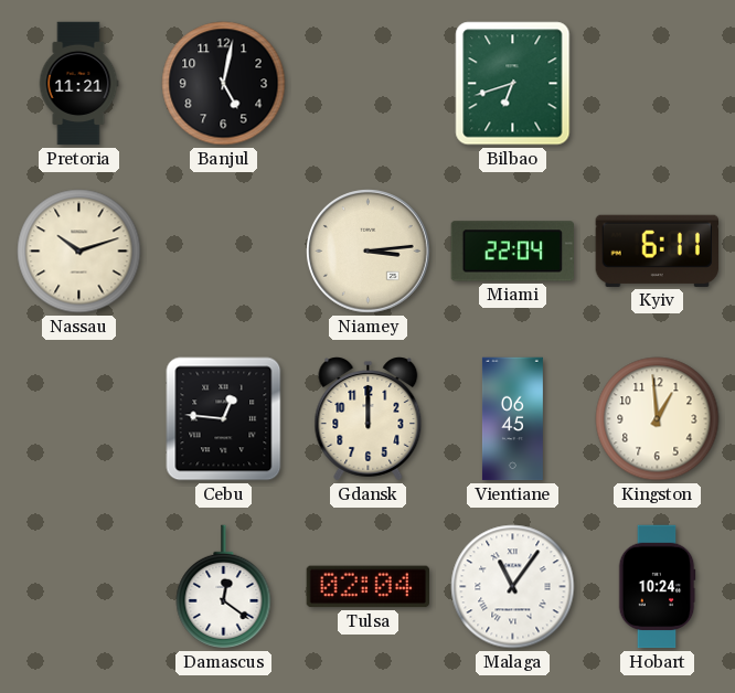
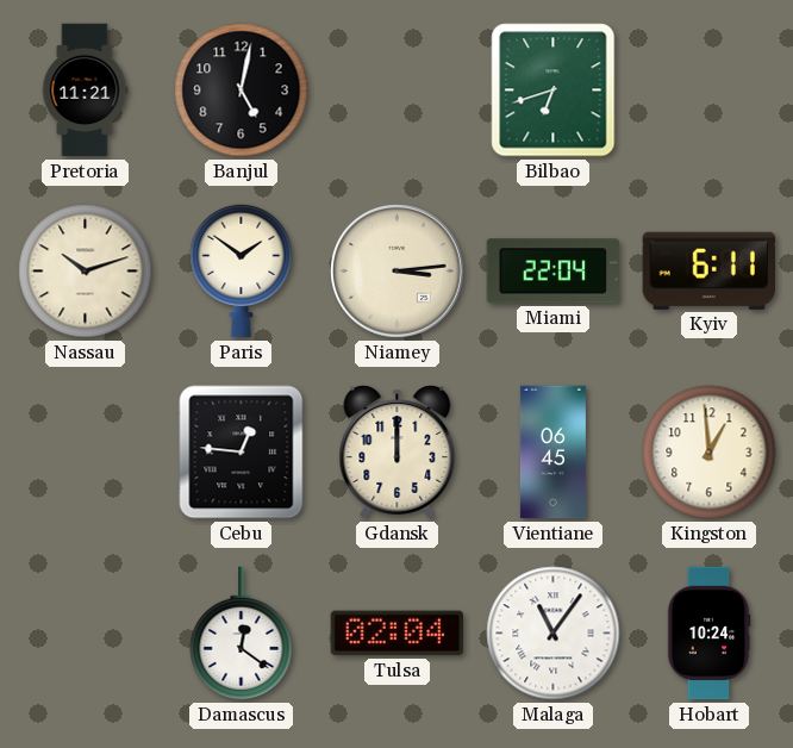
Paris: none -> 1:51
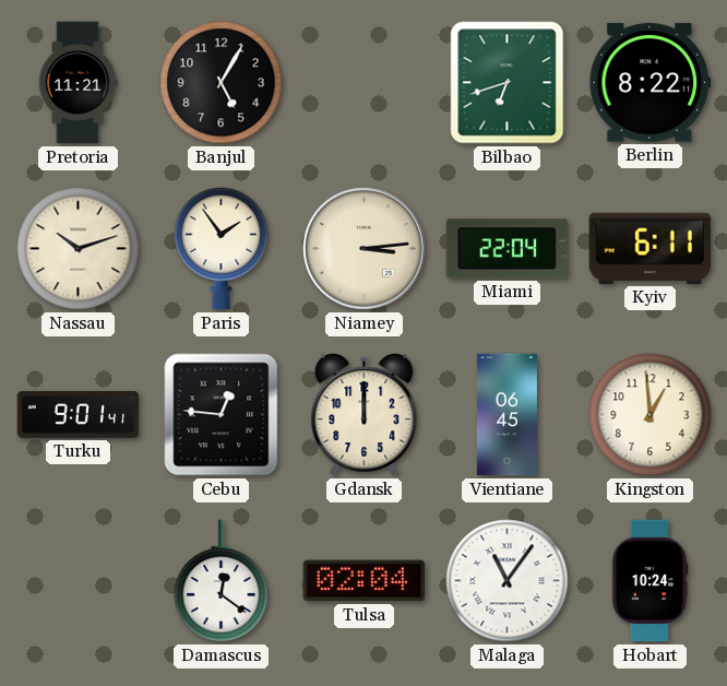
Banjul: 5:02 -> 5:05
Berlin: none -> 8:22
Paris: 1:51 -> 1:54
Turku: none -> 9:01
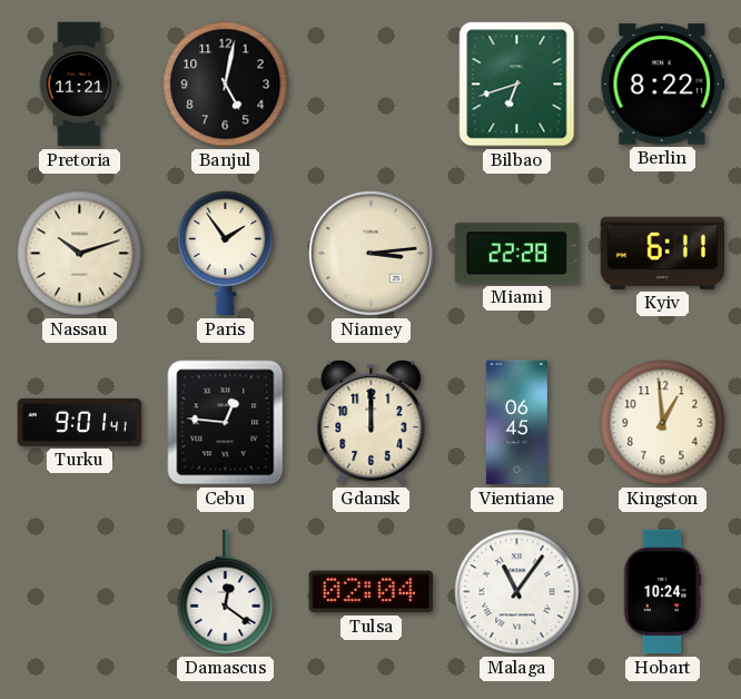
Banjul: 5:05 -> 5:02
Miami: 22:04 -> 22:28
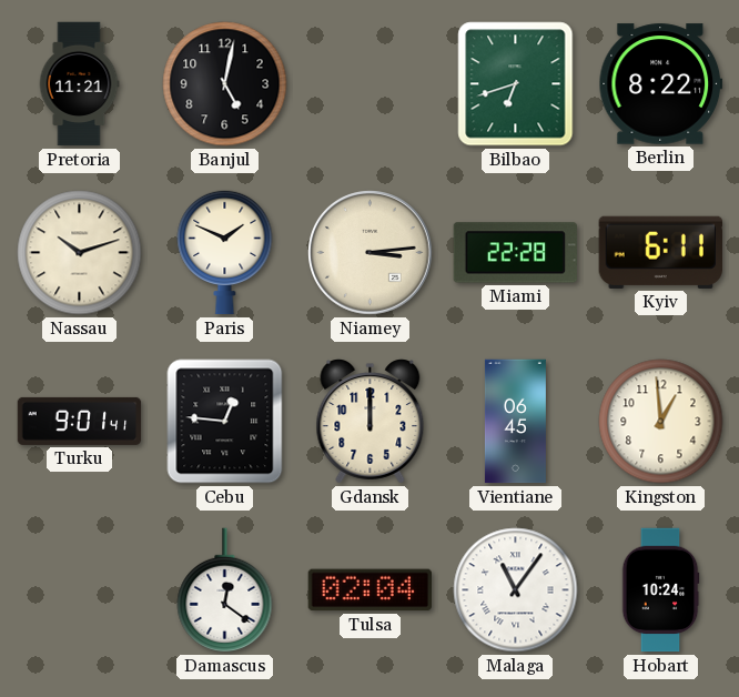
Paris: 1:54 -> 1:49
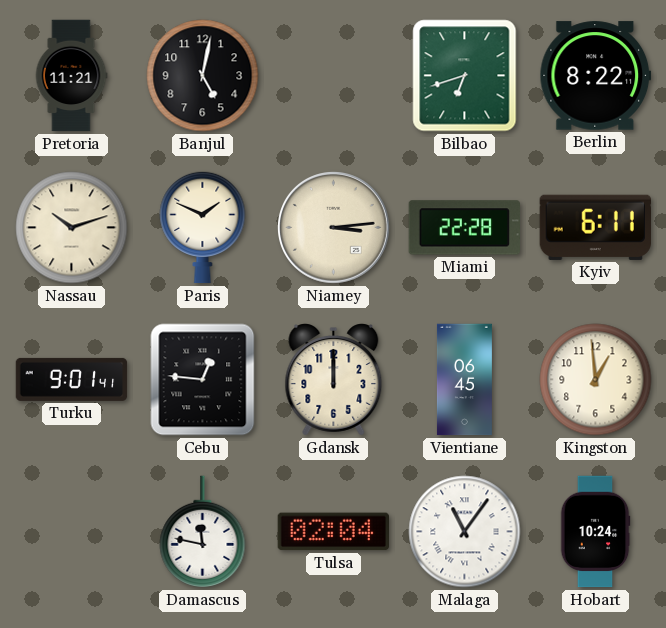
Damascus: 12:21 -> 11:47
